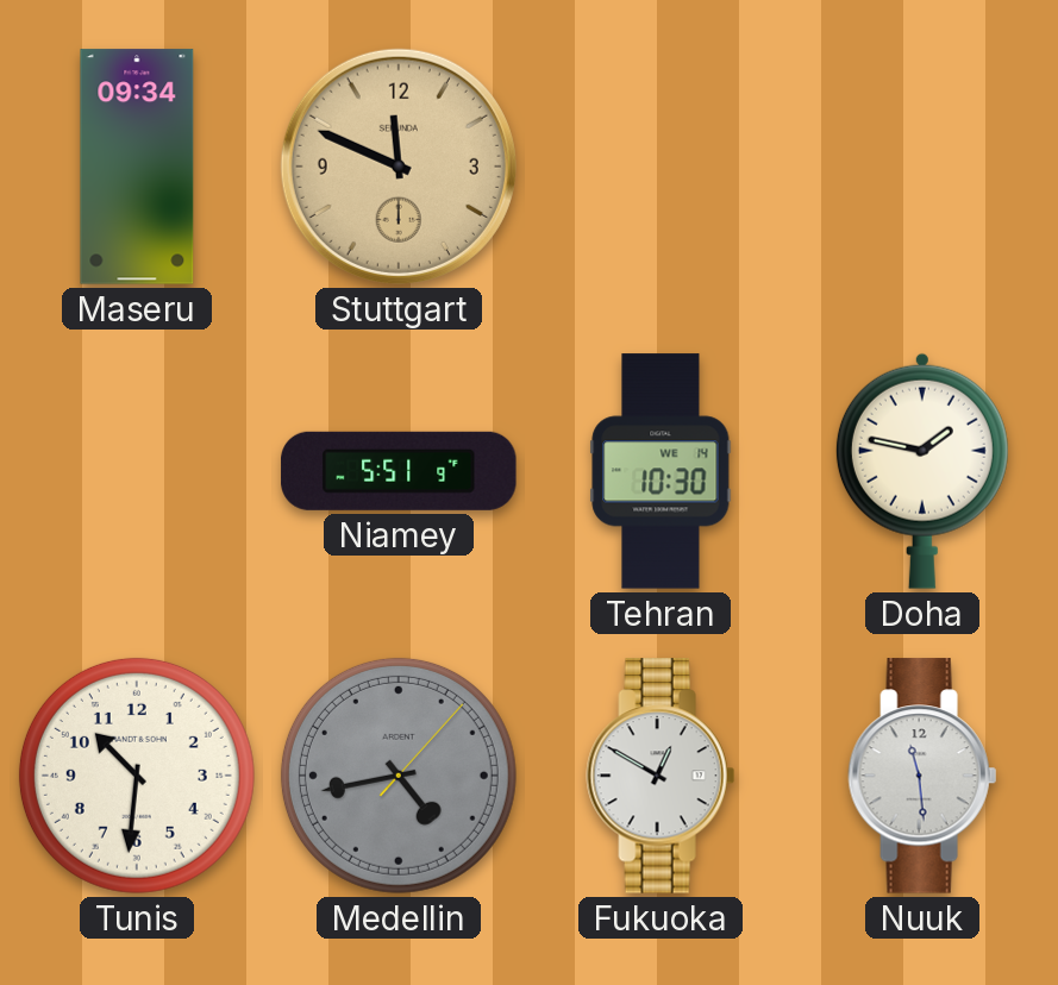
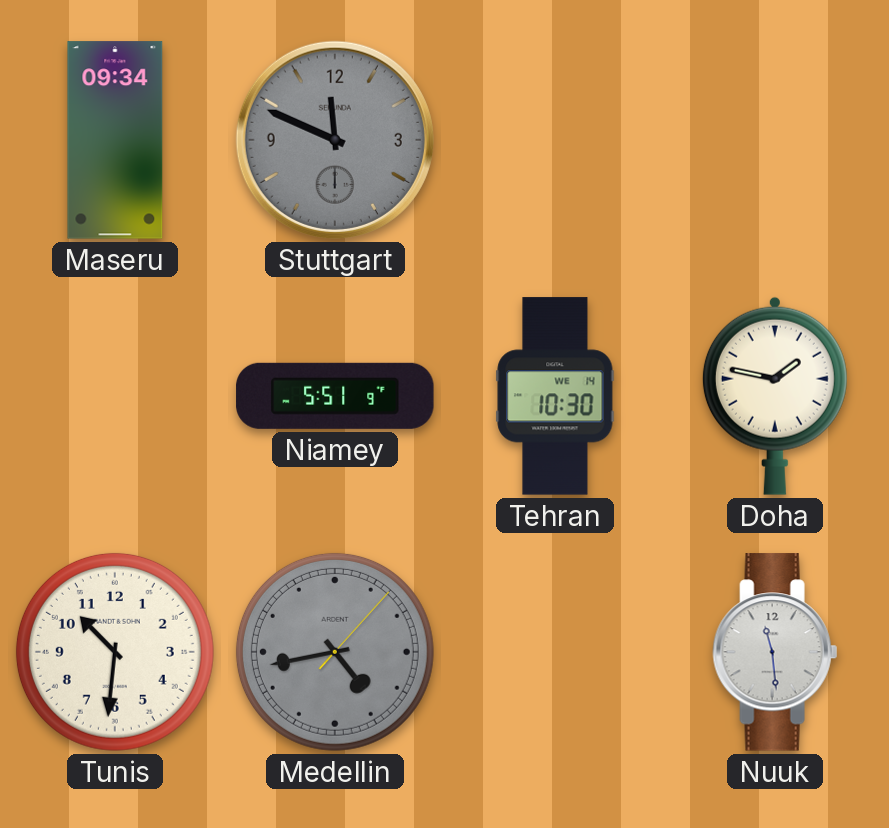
Stuttgart dial: champagne -> grey
Fukuoka: 12:50 -> none
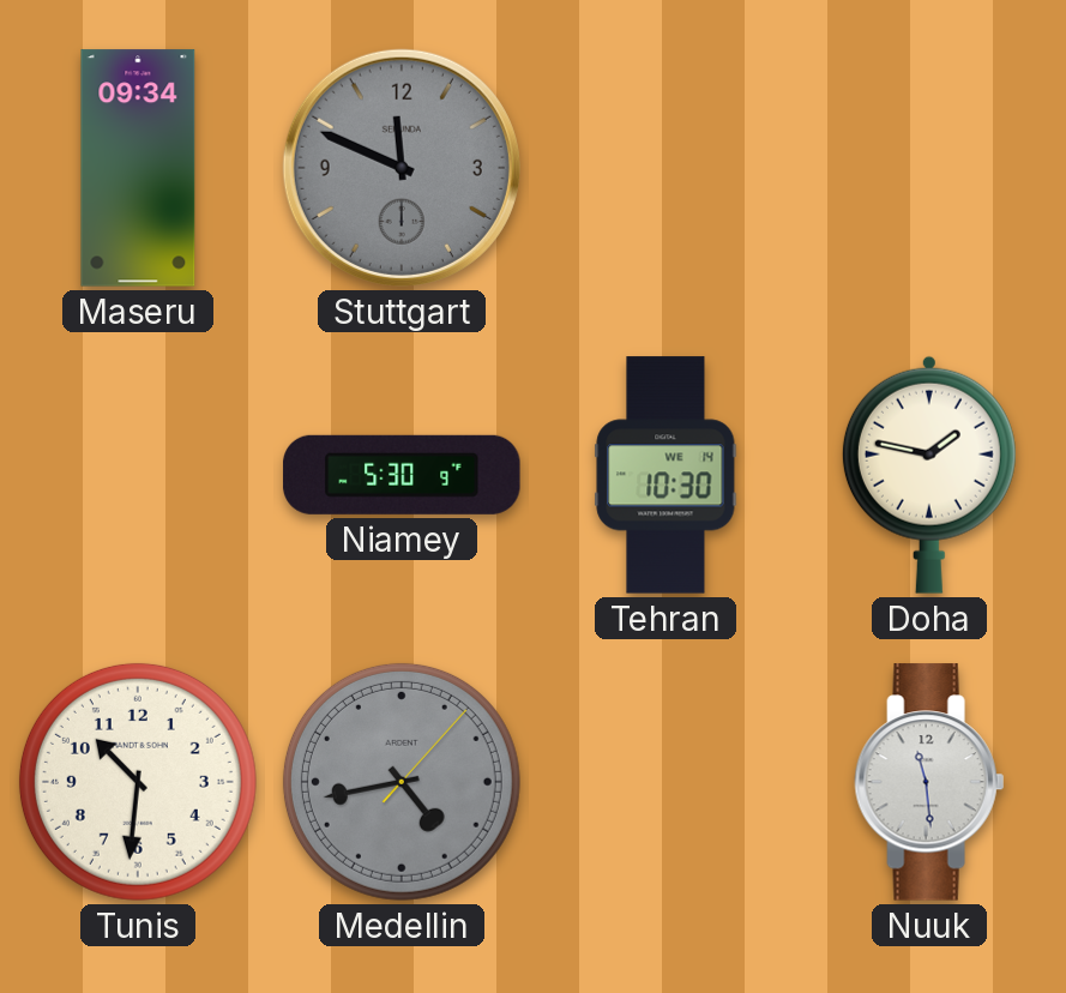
Niamey: 5:51 -> 5:30
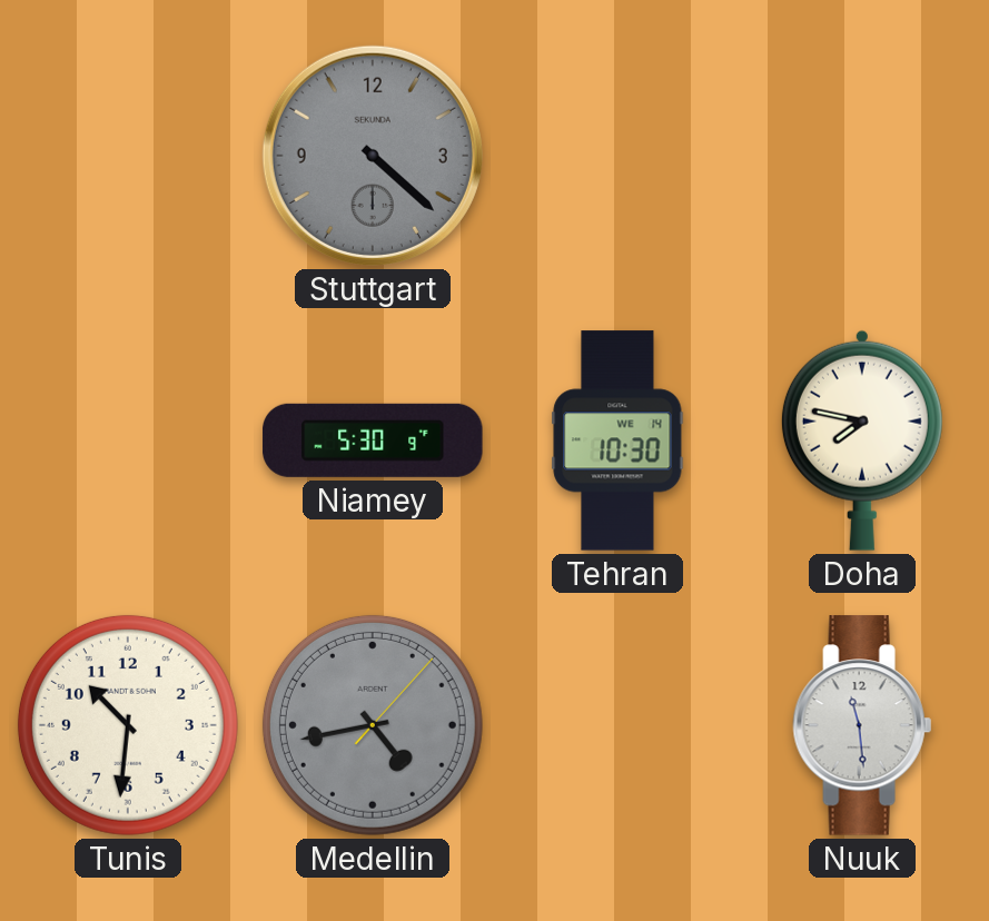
Maseru: 09:34 -> none
Stuttgart: 11:49 -> 4:22
Doha: 1:47 -> 7:47
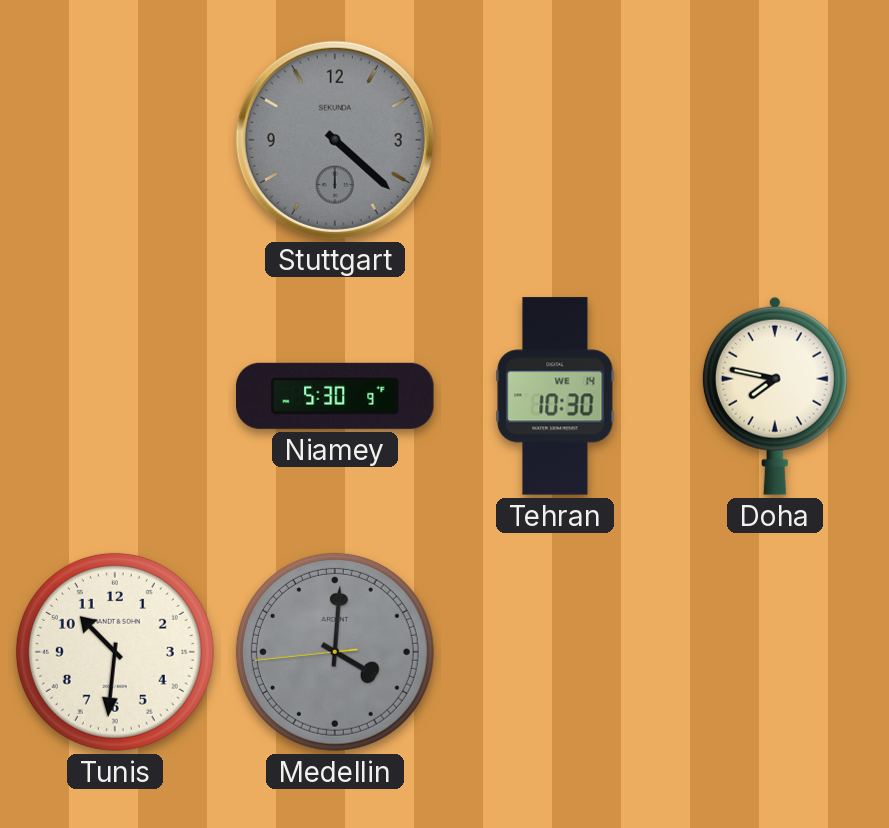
Medellin: 4:43 -> 4:00
Nuuk: 11:29 -> none
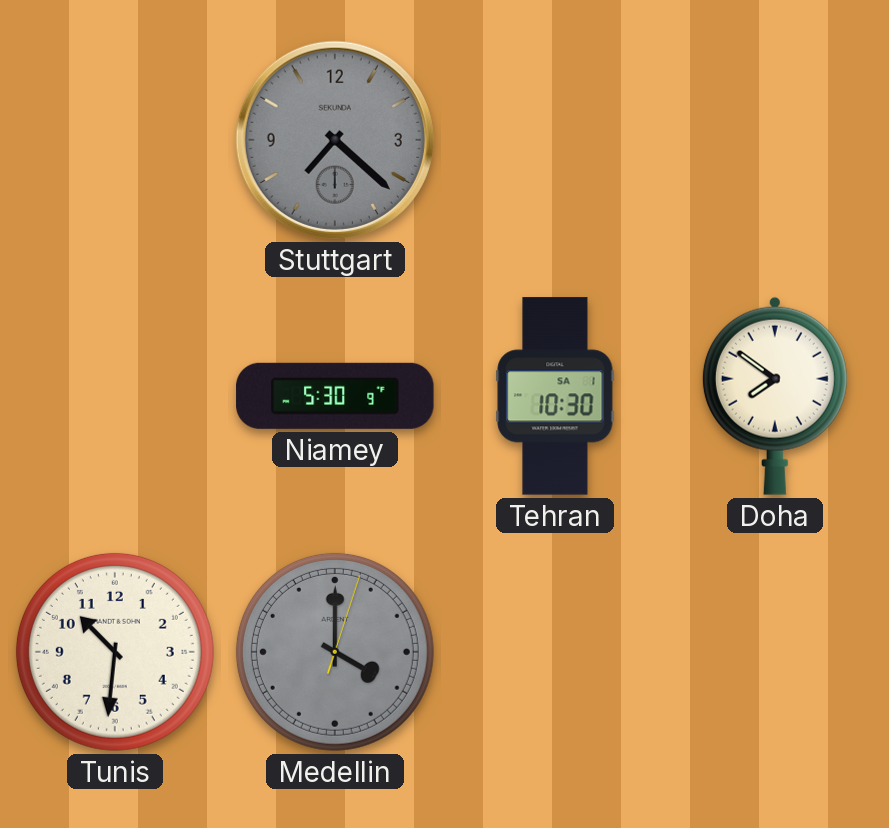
Stuttgart: 4:22 -> 7:22
Tehran date: WE 14 -> SA 1
Doha: 7:47 -> 7:51
Medellin: 4:00:44 -> 4:00:03
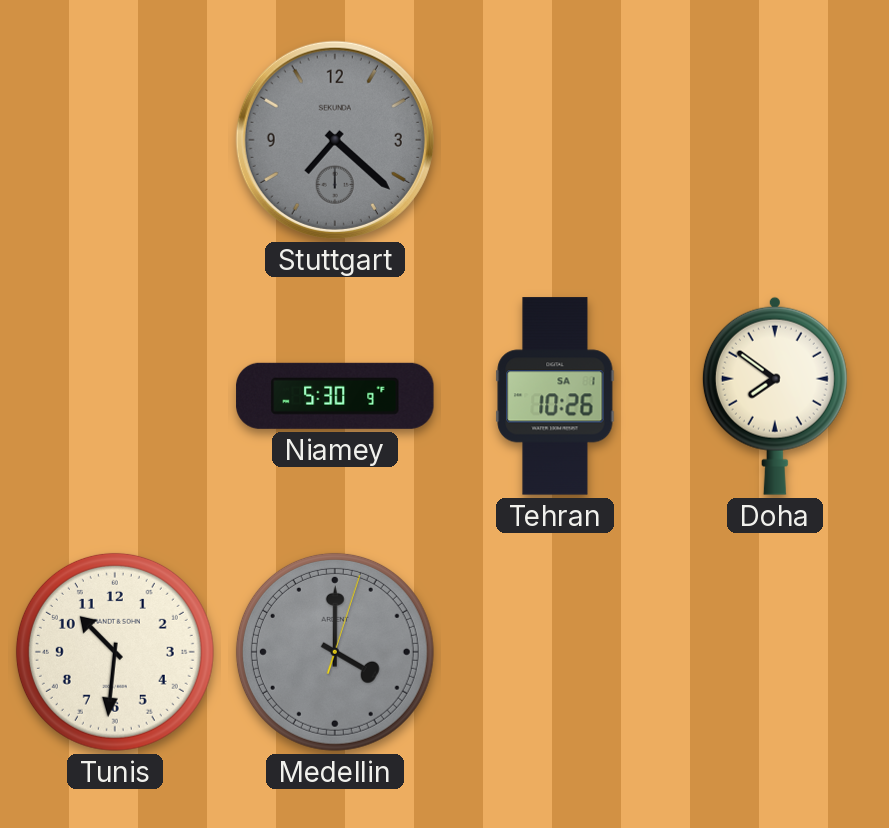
Tehran: 10:30 -> 10:26
